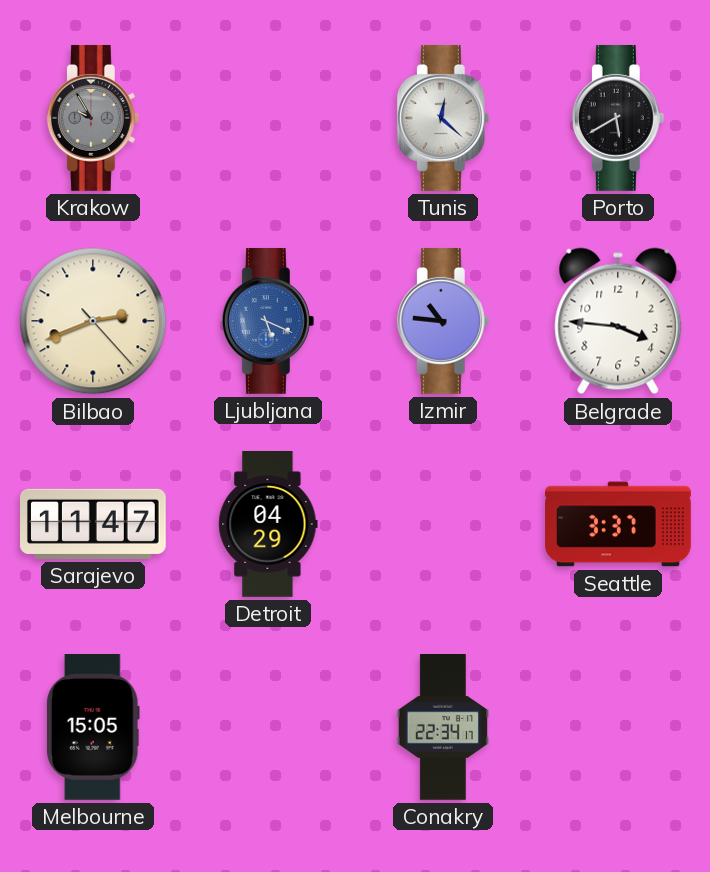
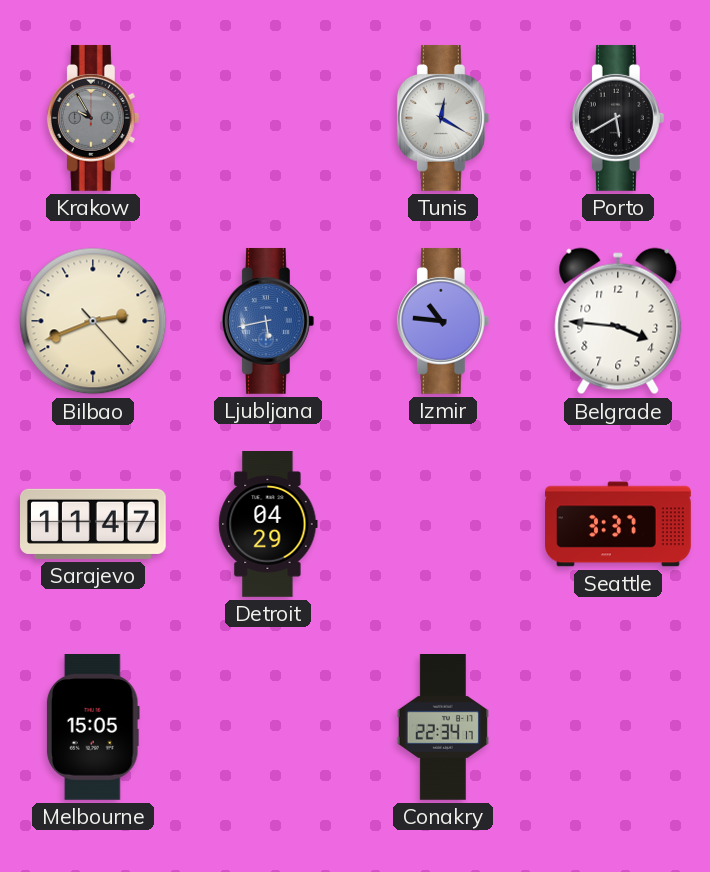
Tunis: 12:22 -> 12:20
Ljubljana: 5:19 -> 5:43
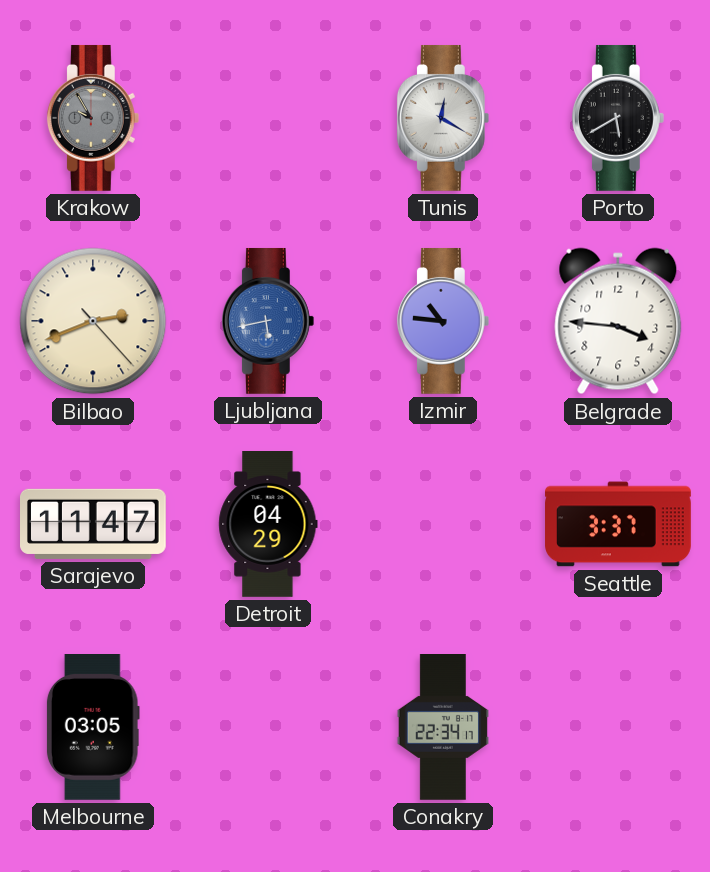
Melbourne: 15:05 -> 03:05
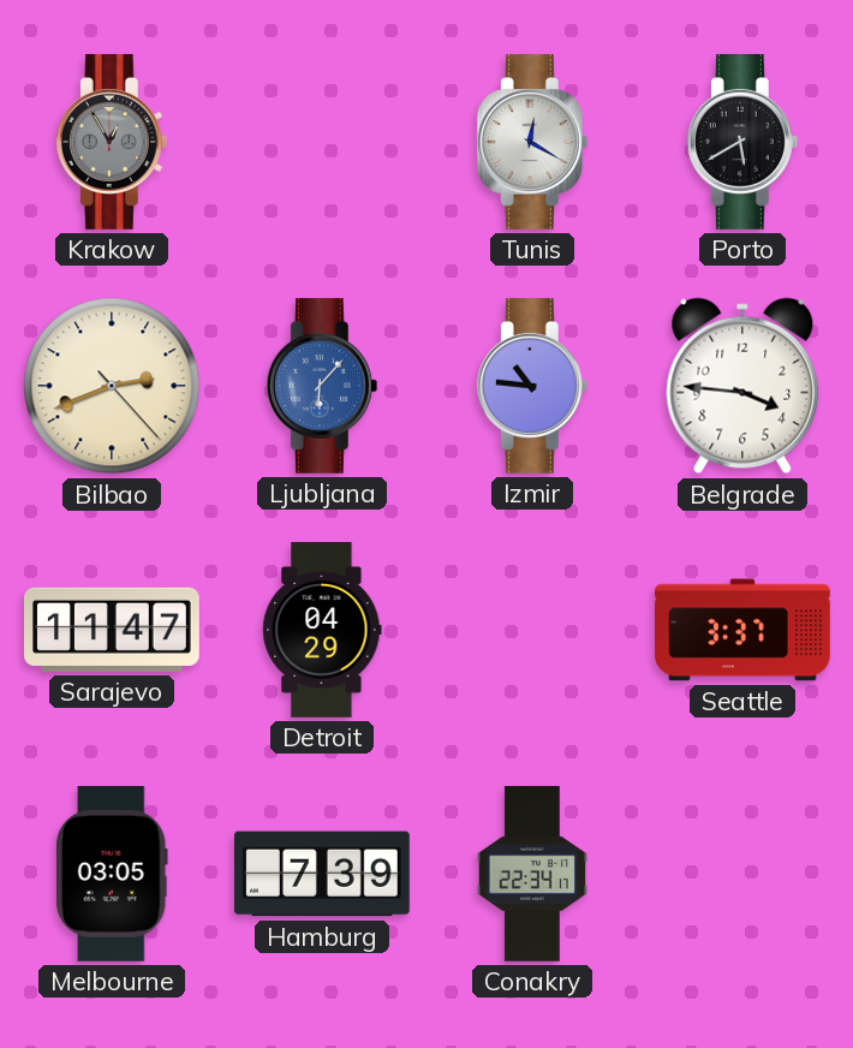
Krakow: 9:55 -> 12:55
Ljubljana: 5:43 -> 6:07
Hamburg: none -> 7:39
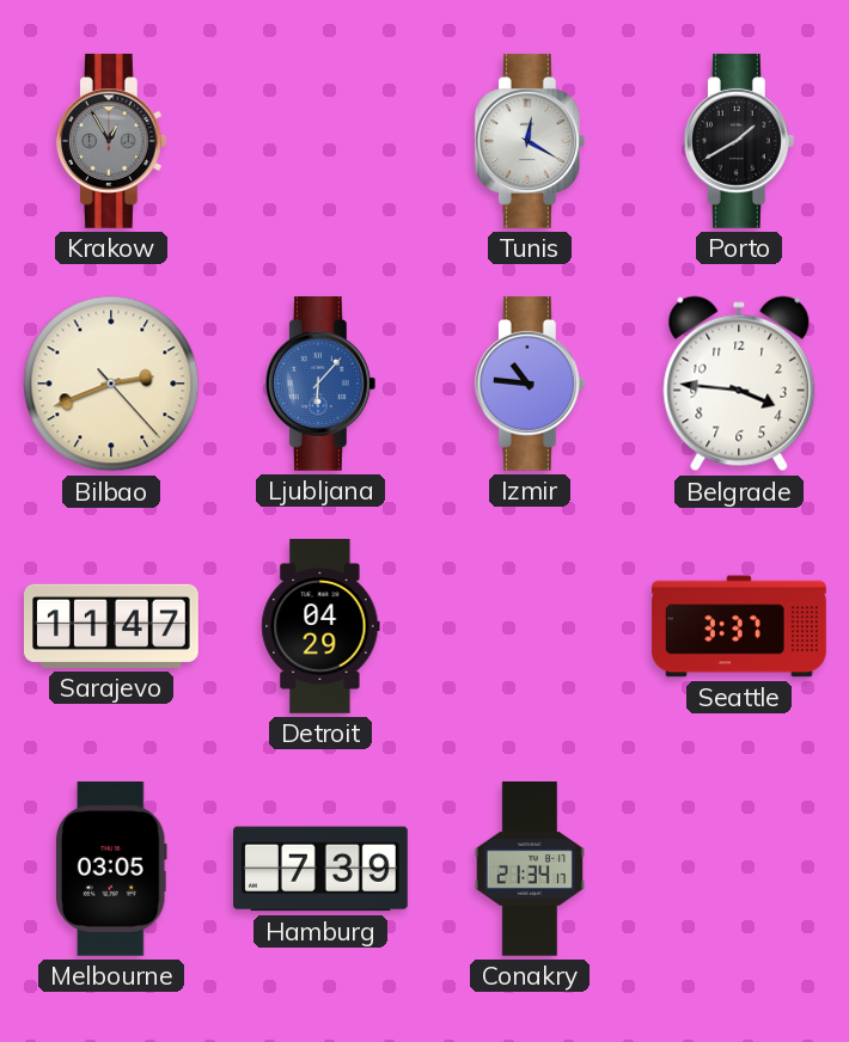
Porto: 5:40 -> 1:40
Conakry: 22:34 -> 21:34
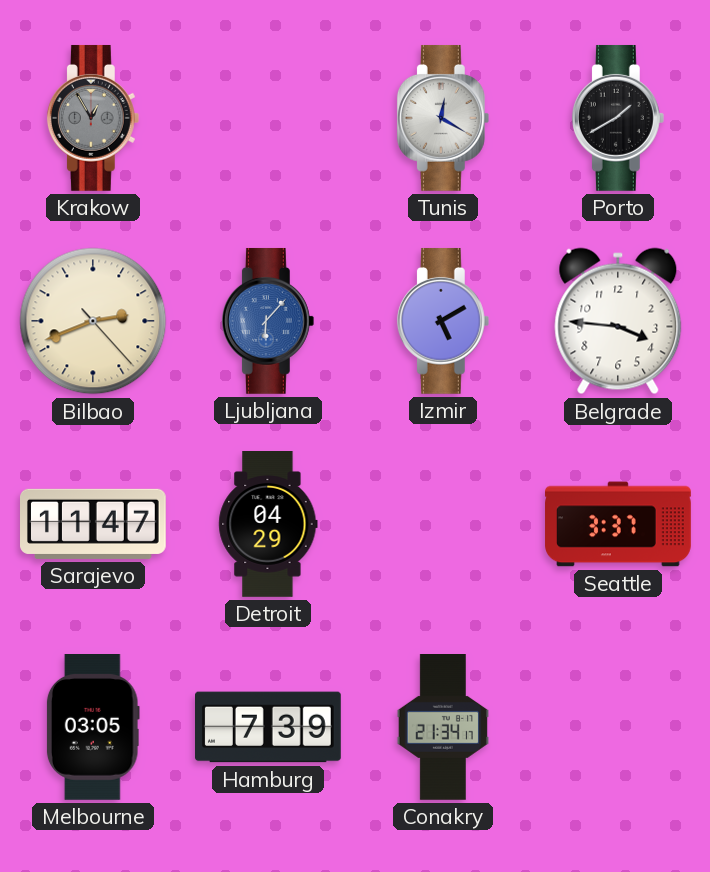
Izmir: 10:46 -> 5:10
